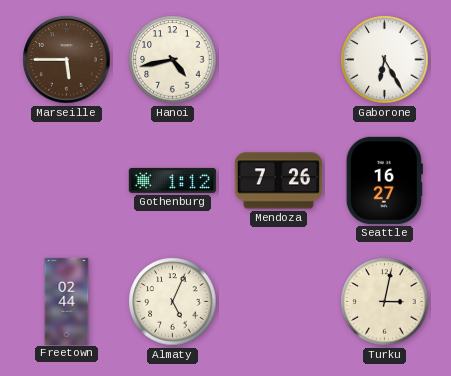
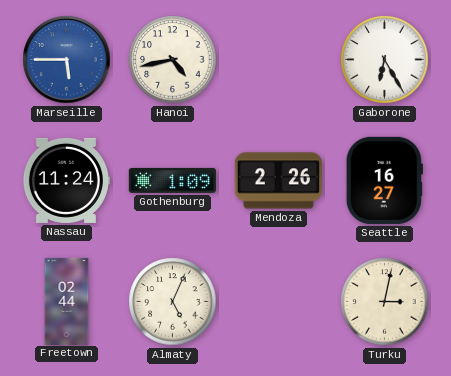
Marseille dial: brown -> blue
Nassau: none -> 11:24
Gothenburg: 1:12 -> 1:09
Mendoza: 7:26 -> 2:26
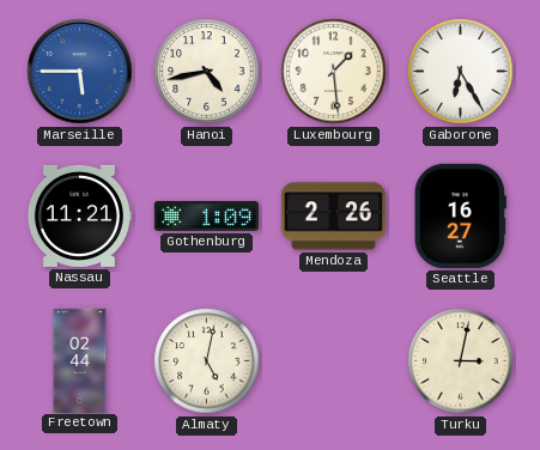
Luxembourg: none -> 1:29
Nassau: 11:24 -> 11:21
Almaty: 5:04 -> 5:02
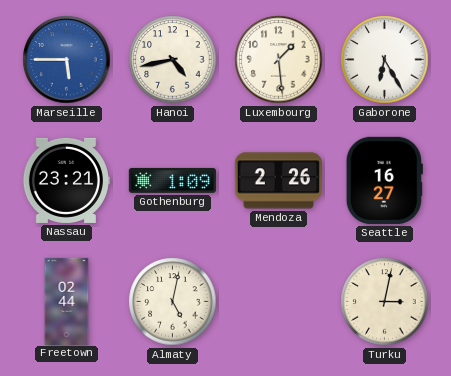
Nassau: 11:21 -> 23:21
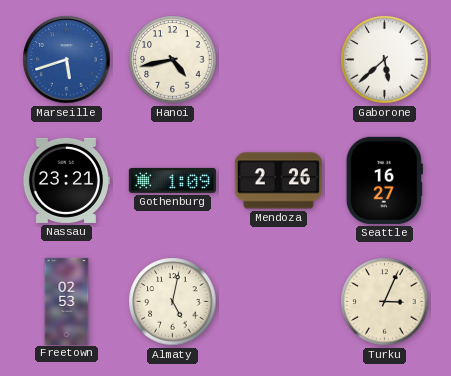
Marseille: 5:45 -> 5:42
Luxembourg: 1:29 -> none
Gaborone: 6:25 -> 5:38
Freetown: 02:44 -> 02:53
Turku: 3:02 -> 3:04
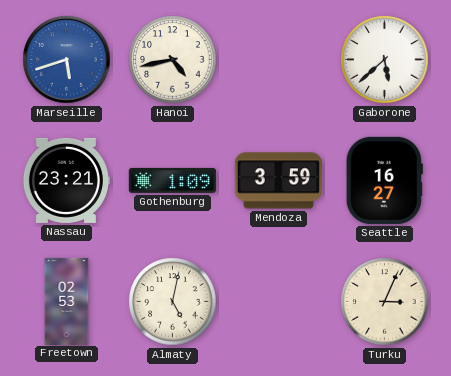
Mendoza: 2:26 -> 3:59
